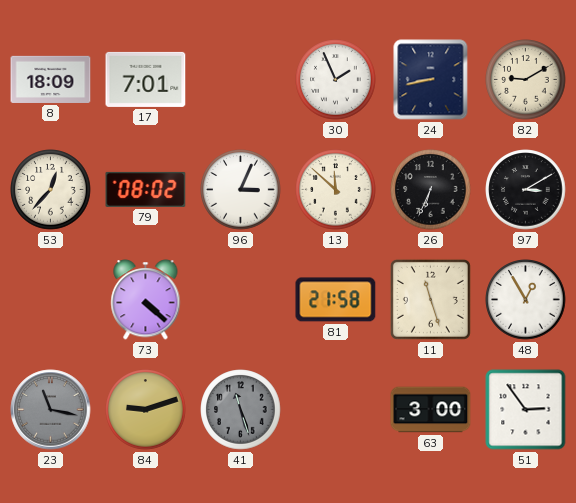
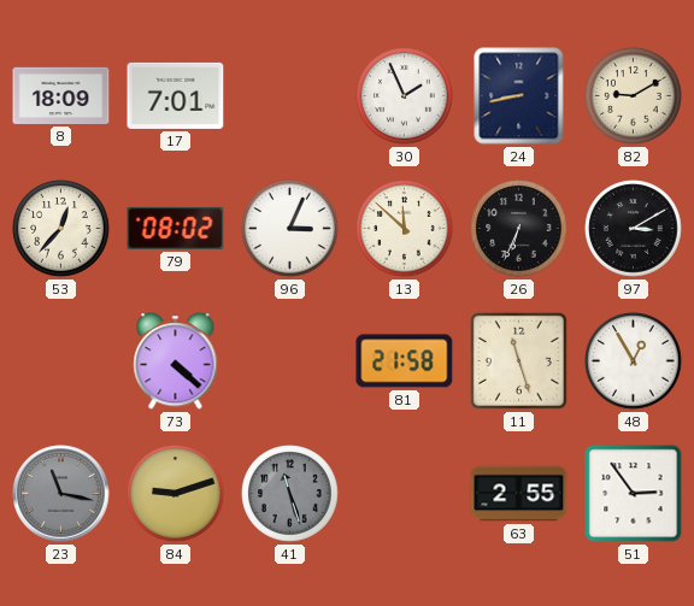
63: 3:00 -> 2:55
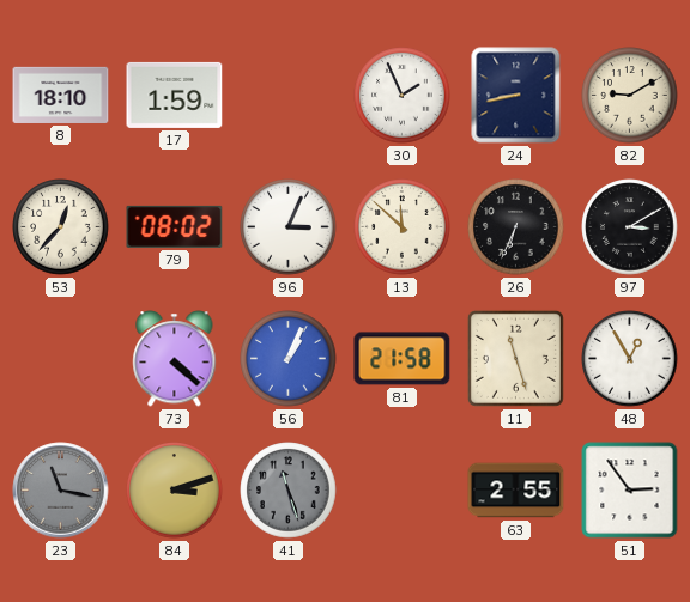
8: 18:09 -> 18:10
17: 7:01 -> 1:59
56: none -> 1:04
84: 9:12 -> 3:12
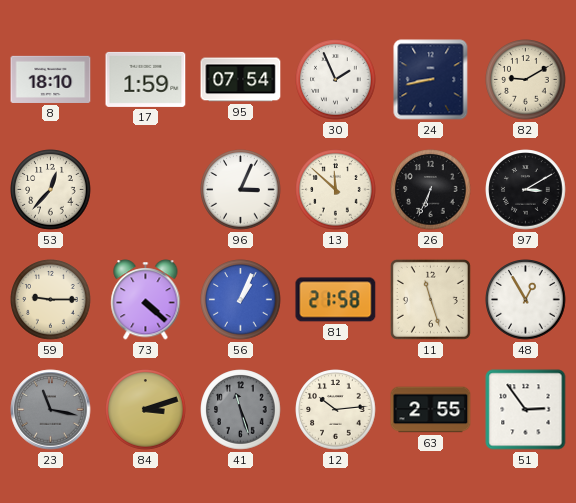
95: none -> 07:54
79: 08:02 -> none
59: none -> 9:15
12: none -> 10:14
